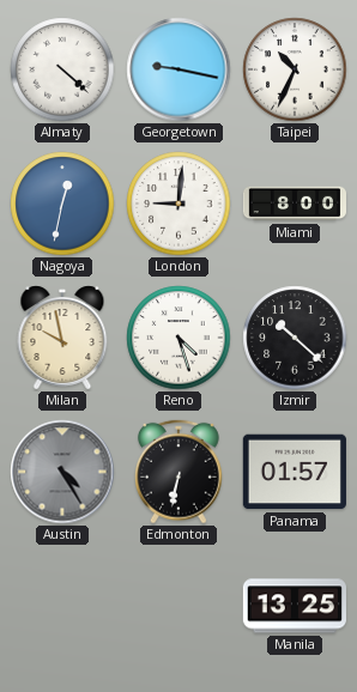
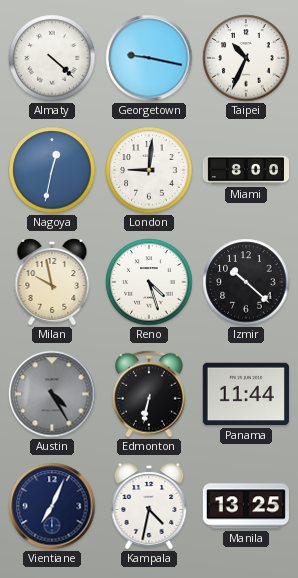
Panama: 01:57 -> 11:44
Vientiane: none -> 7:04
Kampala: none -> 4:32
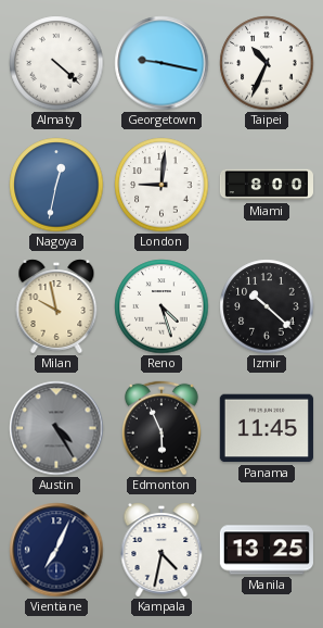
Edmonton: 6:32 -> 5:56
Panama: 11:44 -> 11:45
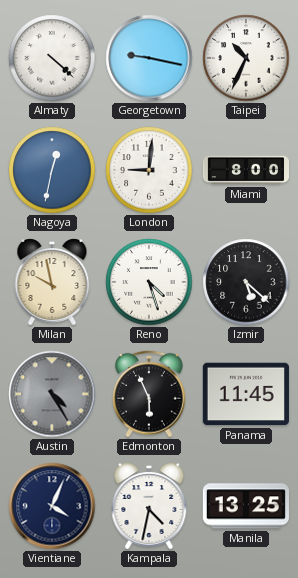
Izmir: 10:22 -> 5:22
Vientiane: 7:04 -> 4:04
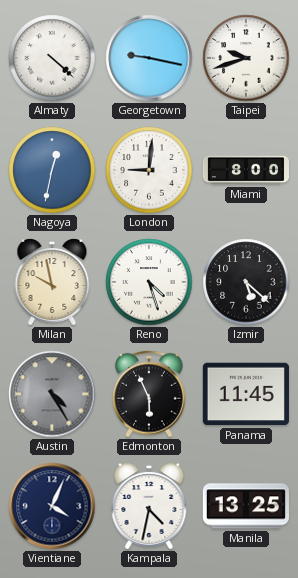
Taipei: 10:34 -> 9:42
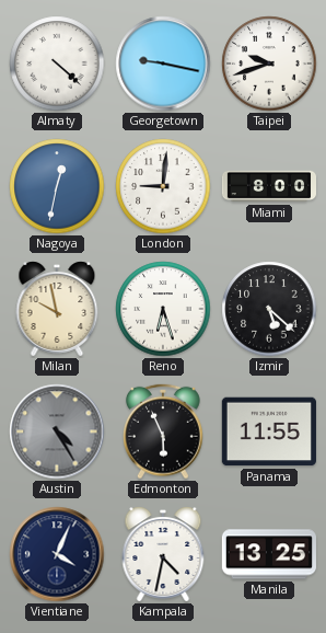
Reno: 4:27 -> 6:27
Panama: 11:45 -> 11:55
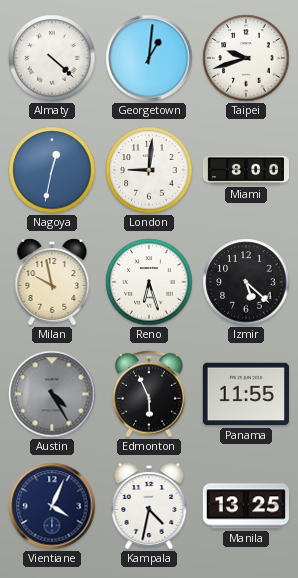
Georgetown: 9:17 -> 1:01
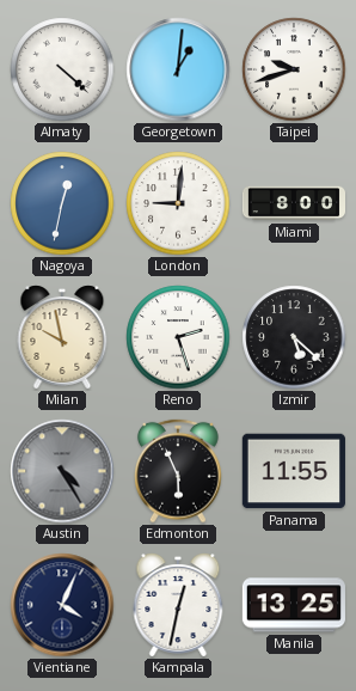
Reno: 6:27 -> 2:27
Kampala: 4:32 -> 12:32
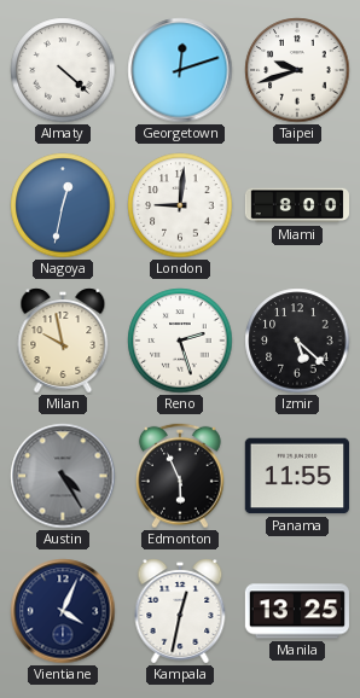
Georgetown: 1:01 -> 12:12
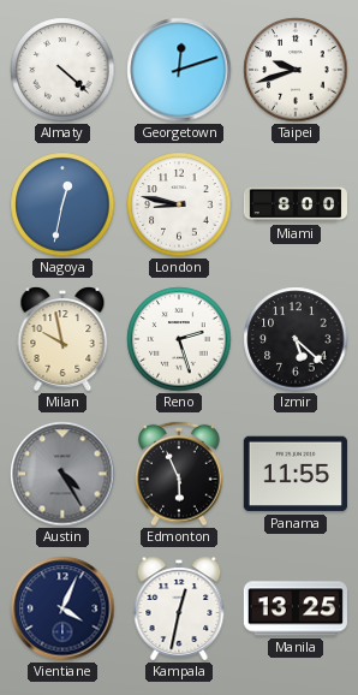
London: 9:01 -> 8:47
